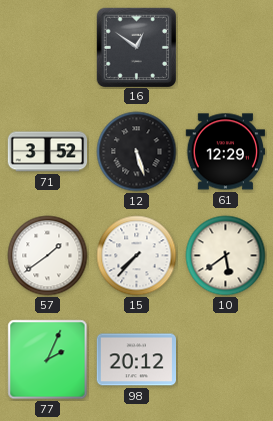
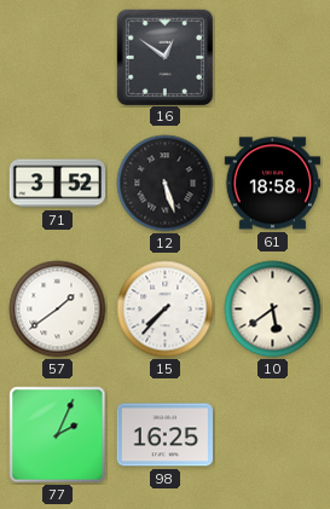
61: 12:29 -> 18:58
98: 20:12 -> 16:25
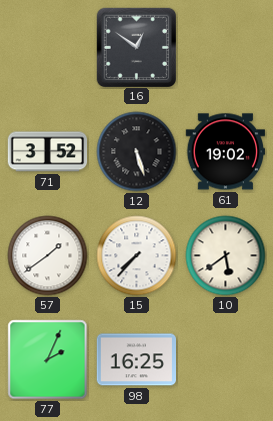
61: 18:58 -> 19:02
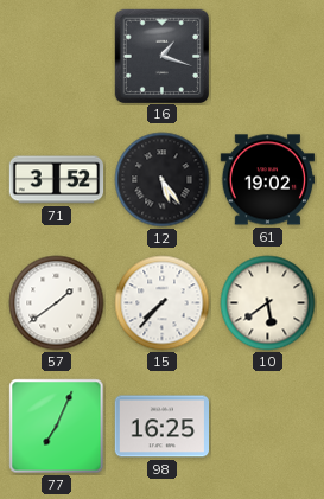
16: 12:51 -> 1:18
12: 5:27 -> 5:24
77: 2:04 -> 7:04
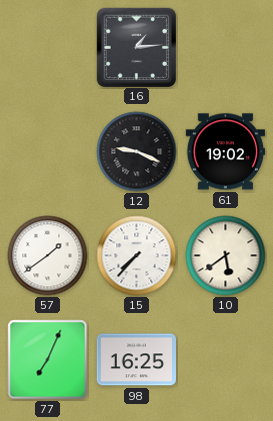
16: 1:18 -> 1:14
71: 3:52 -> none
12: 5:24 -> 9:19
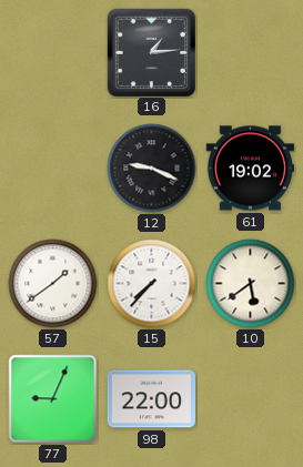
77: 7:04 -> 9:04
98: 16:25 -> 22:00
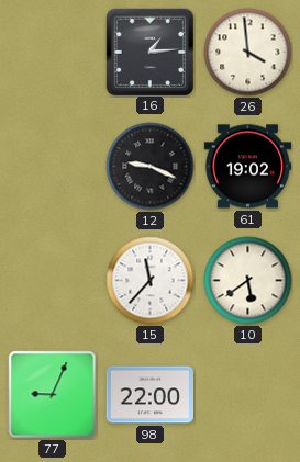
26: none -> 3:59
57: 1:39 -> none
15: 7:37 -> 11:37
